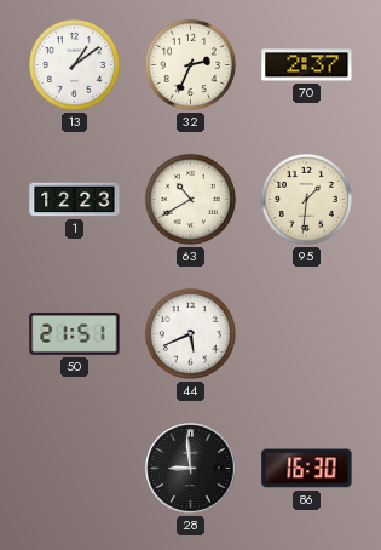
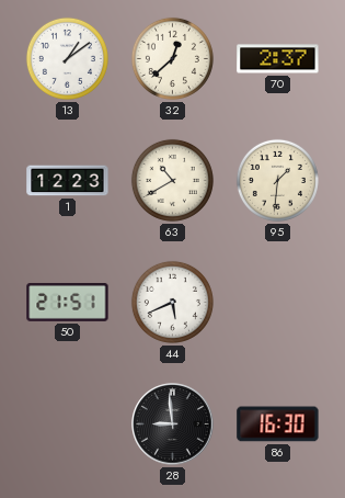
32: 2:34 -> 12:38
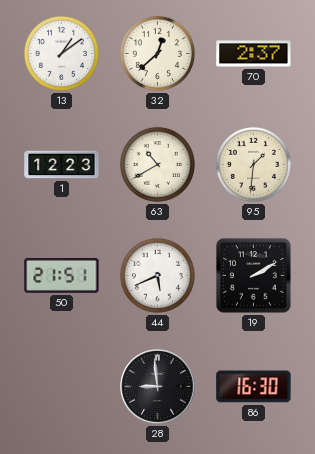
19: none -> 2:10
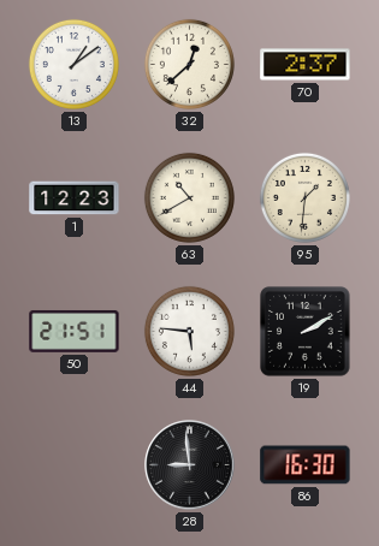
44: 5:41 -> 5:46
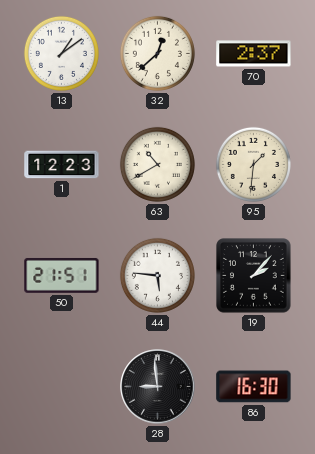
19: 2:10 -> 2:07
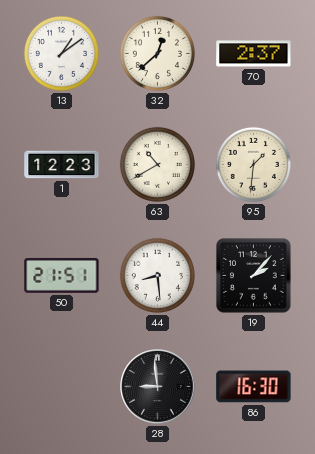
44: 5:46 -> 8:29
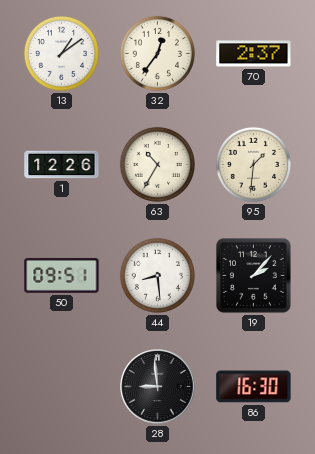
32: 12:38 -> 12:36
1: 12:23 -> 12:26
63: 10:40 -> 10:35
50: 21:51 -> 09:51
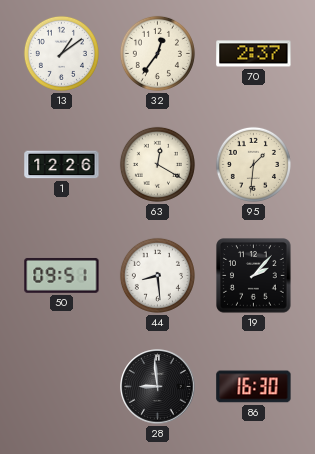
63: 10:35 -> 12:20
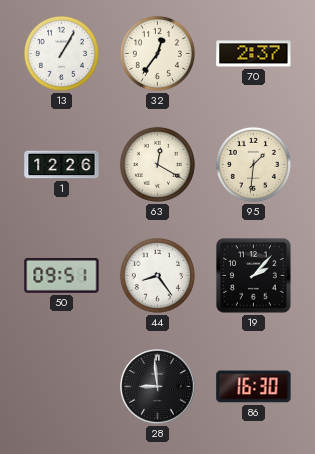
13: 1:09 -> 1:05
44: 8:29 -> 8:24
